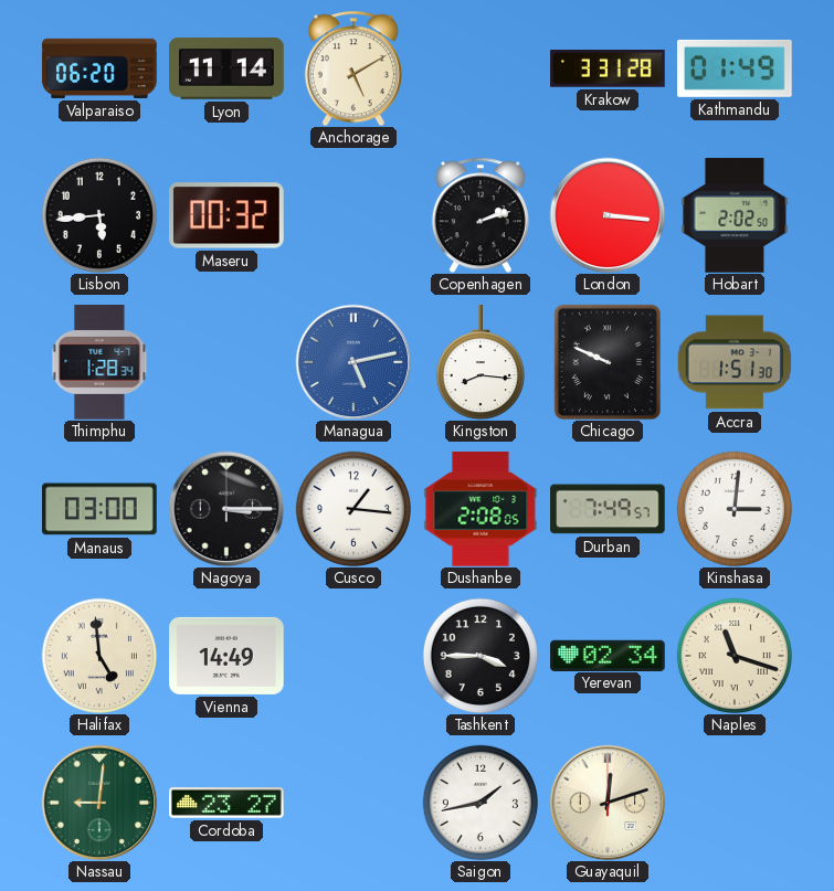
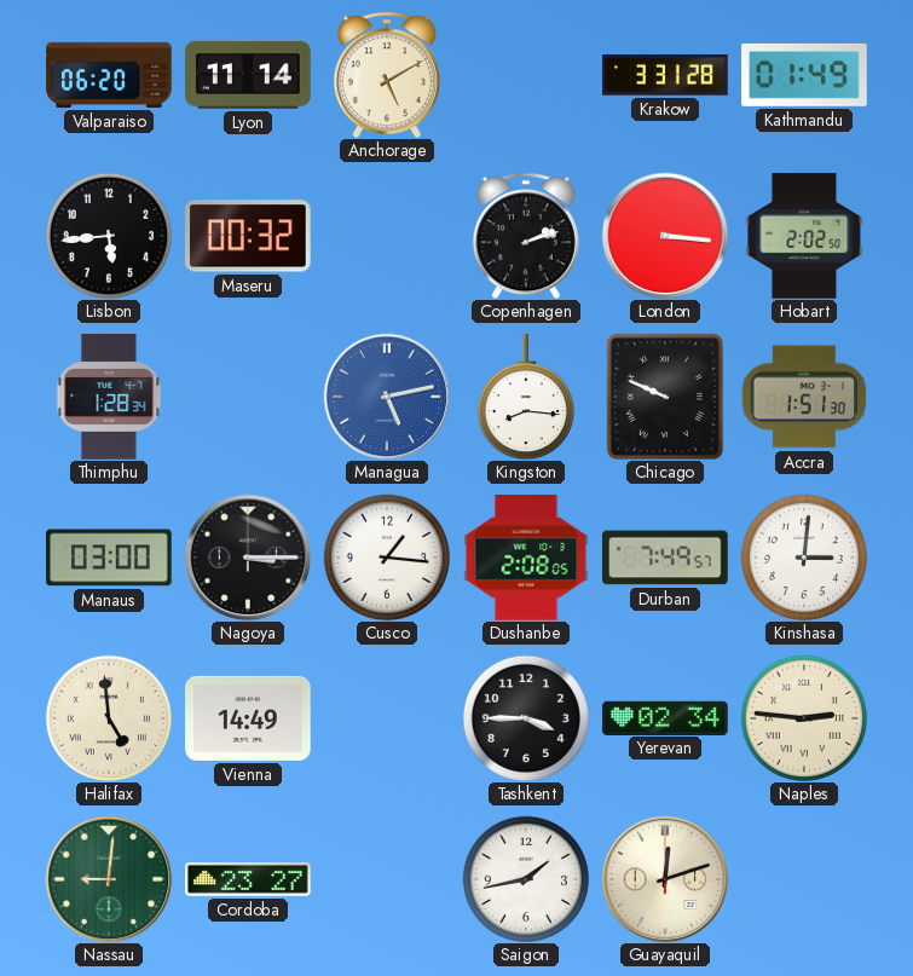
Naples: 11:18 -> 2:46
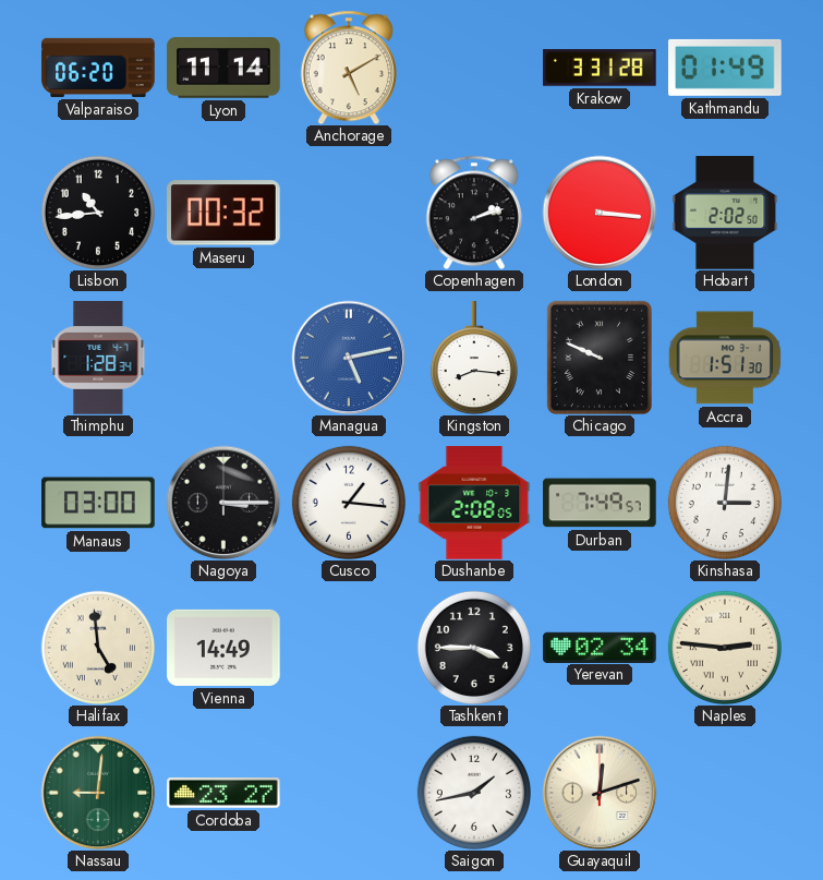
Lisbon: 5:44 -> 10:44
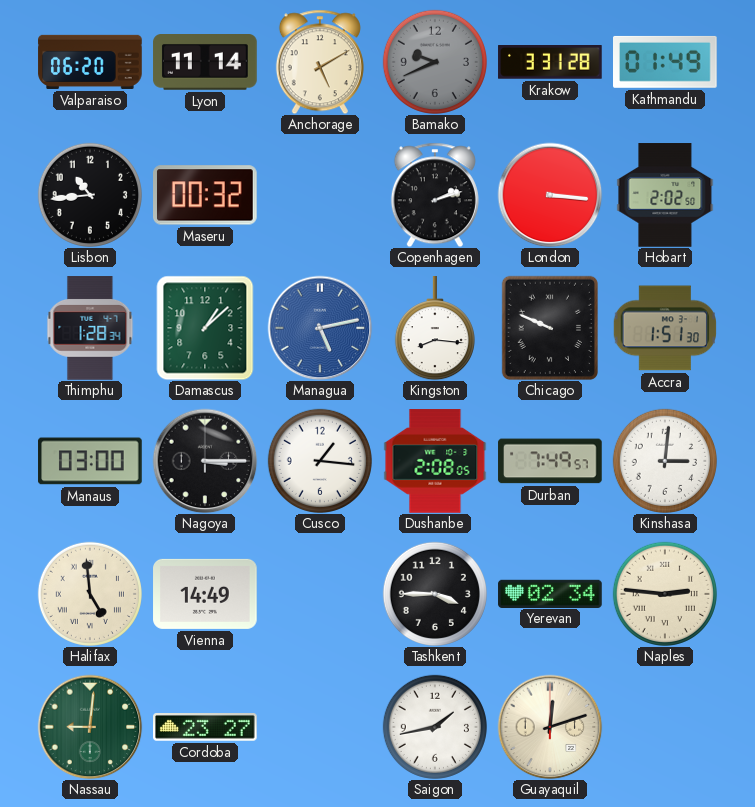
Bamako: none -> 9:41
Damascus: none -> 1:08
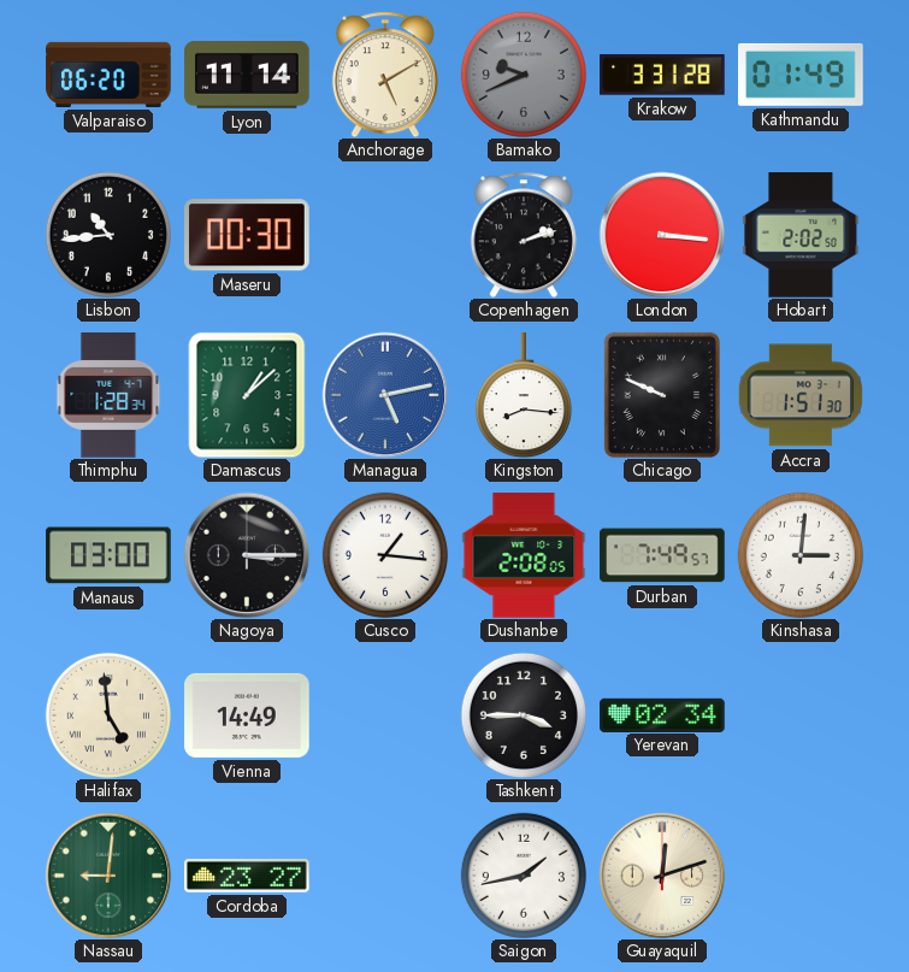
Maseru: 00:32 -> 00:30
Naples: 2:46 -> none
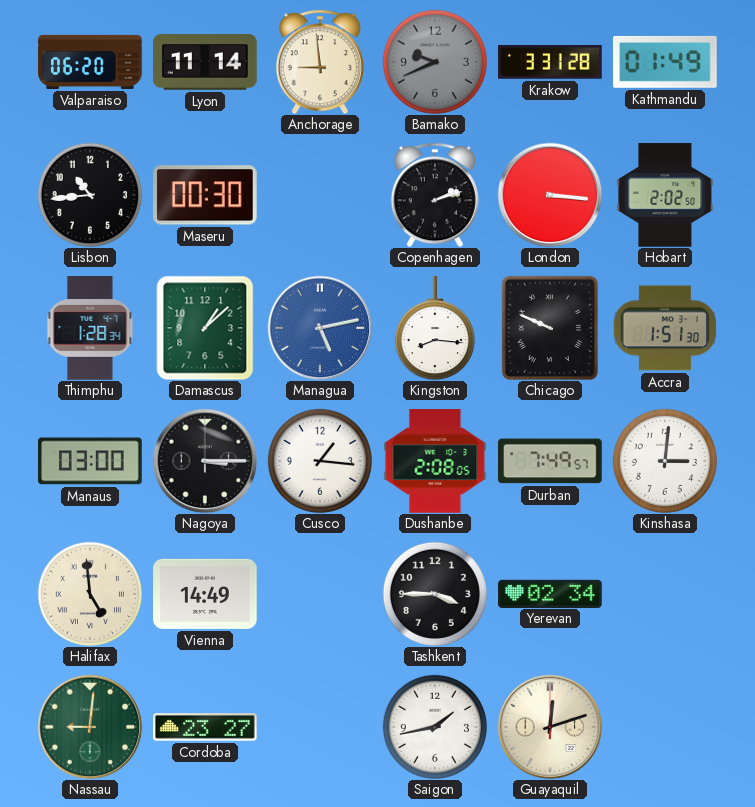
Anchorage: 5:10 -> 8:59
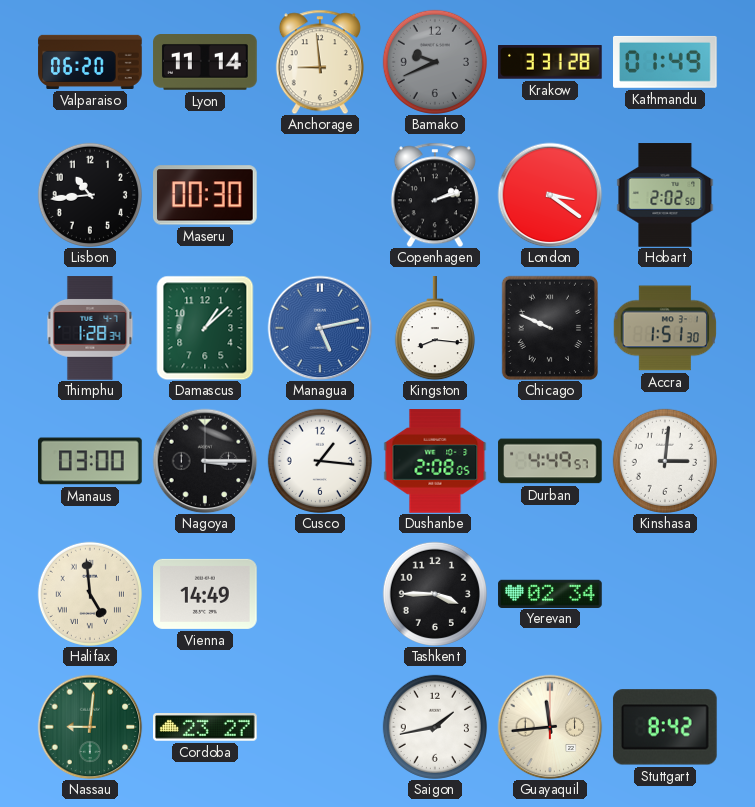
London: 3:16 -> 3:21
Durban: 7:49 -> 4:49
Guayaquil: 12:12 -> 11:44
Stuttgart: none -> 8:42
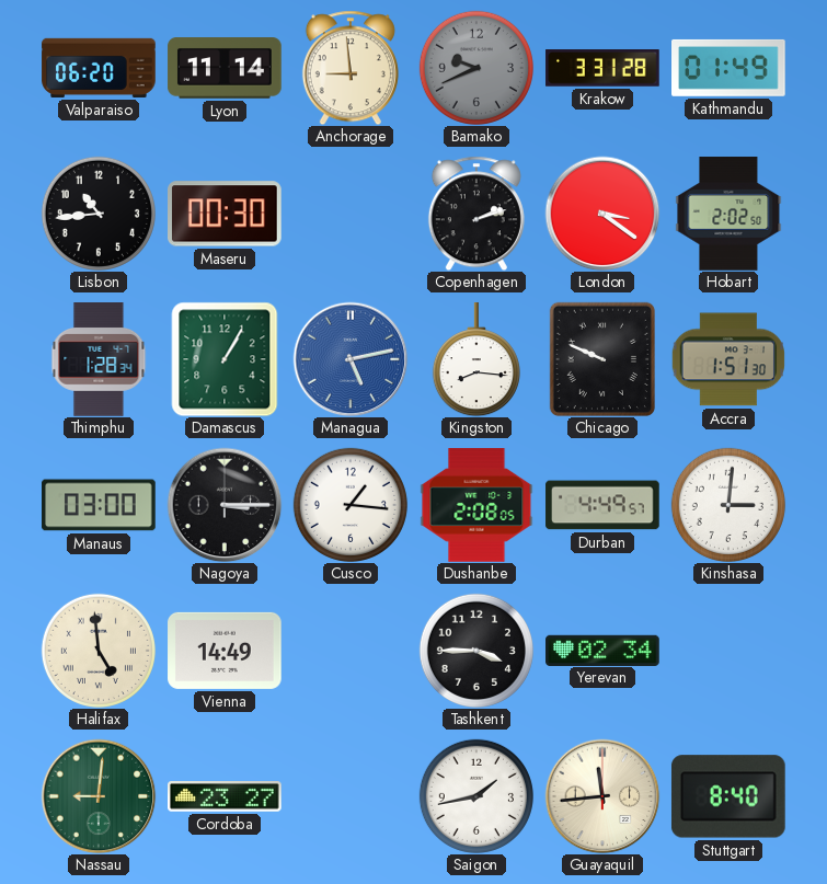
Damascus: 1:08 -> 1:05
Stuttgart: 8:42 -> 8:40
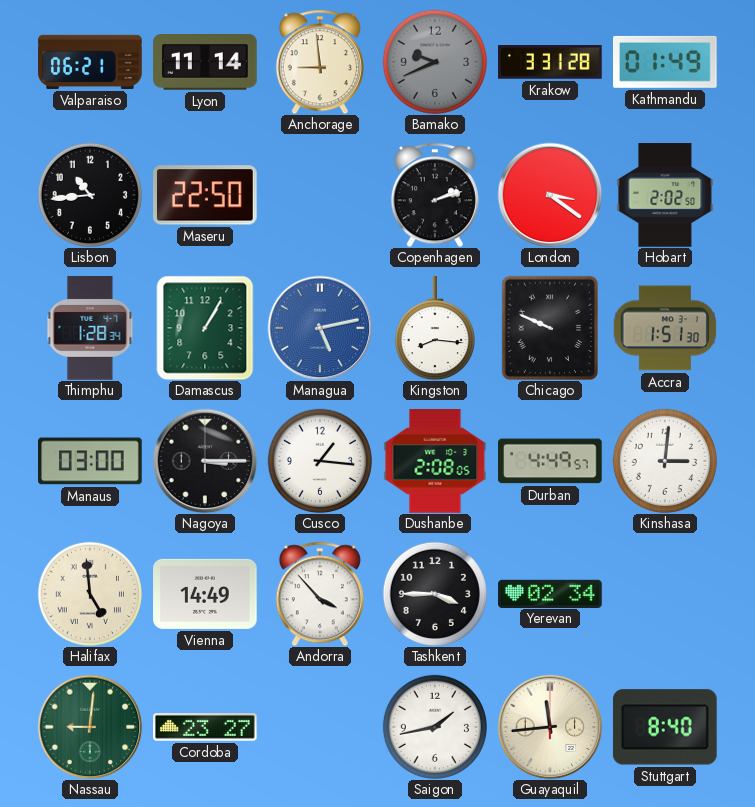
Valparaiso: 06:20 -> 06:21
Maseru: 00:30 -> 22:50
Andorra: none -> 3:53
